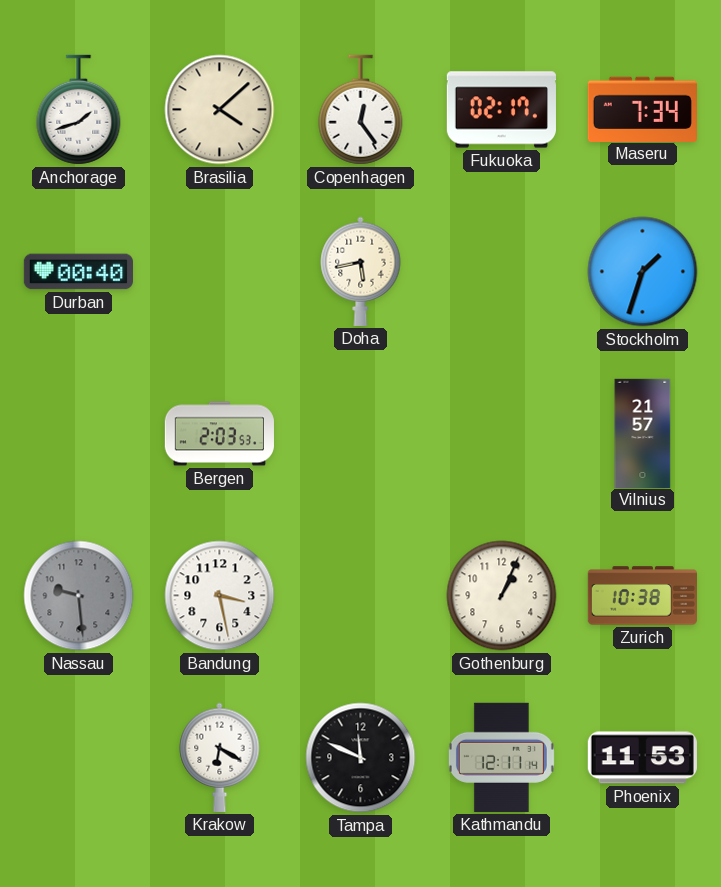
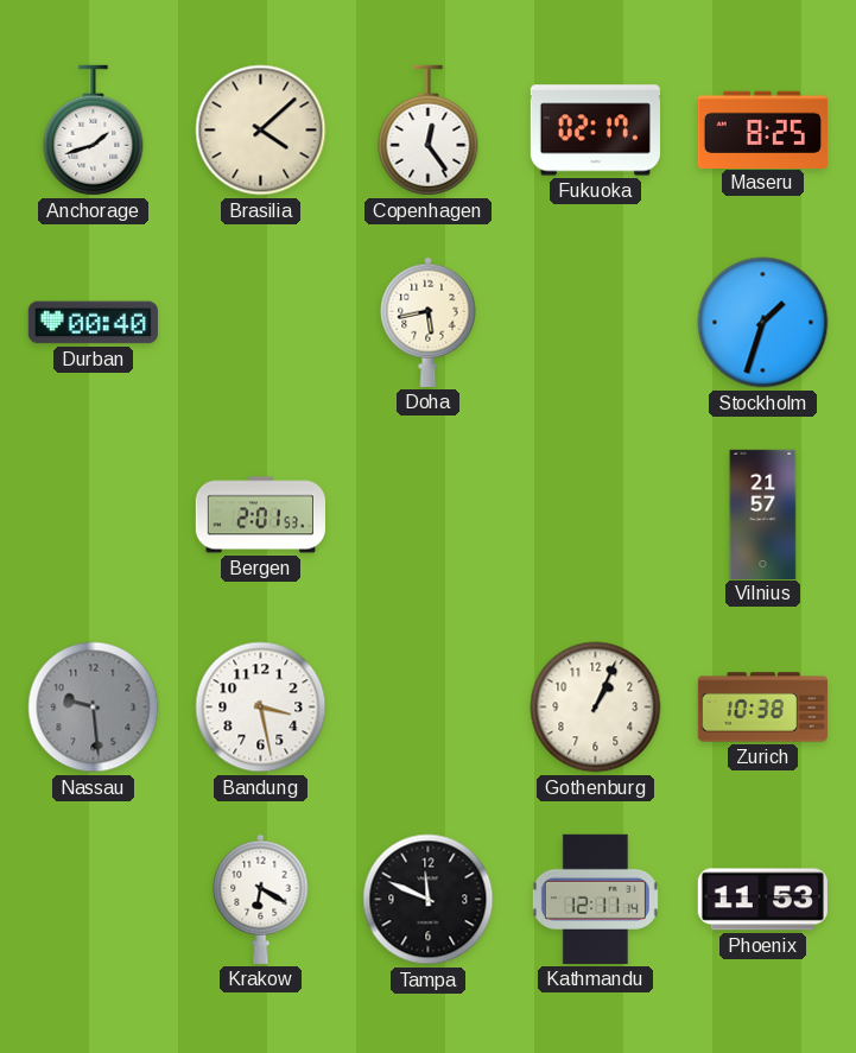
Maseru: 7:34 -> 8:25
Bergen: 2:03 -> 2:01
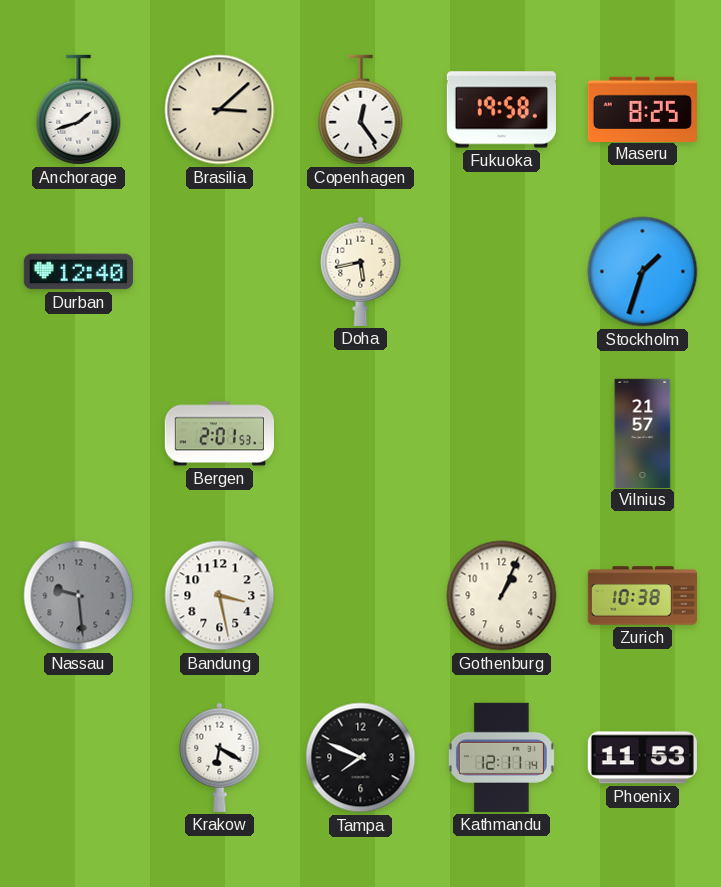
Brasilia: 4:08 -> 3:08
Fukuoka: 02:17 -> 19:58
Durban: 00:40 -> 12:40
Tampa: 11:49 -> 7:49
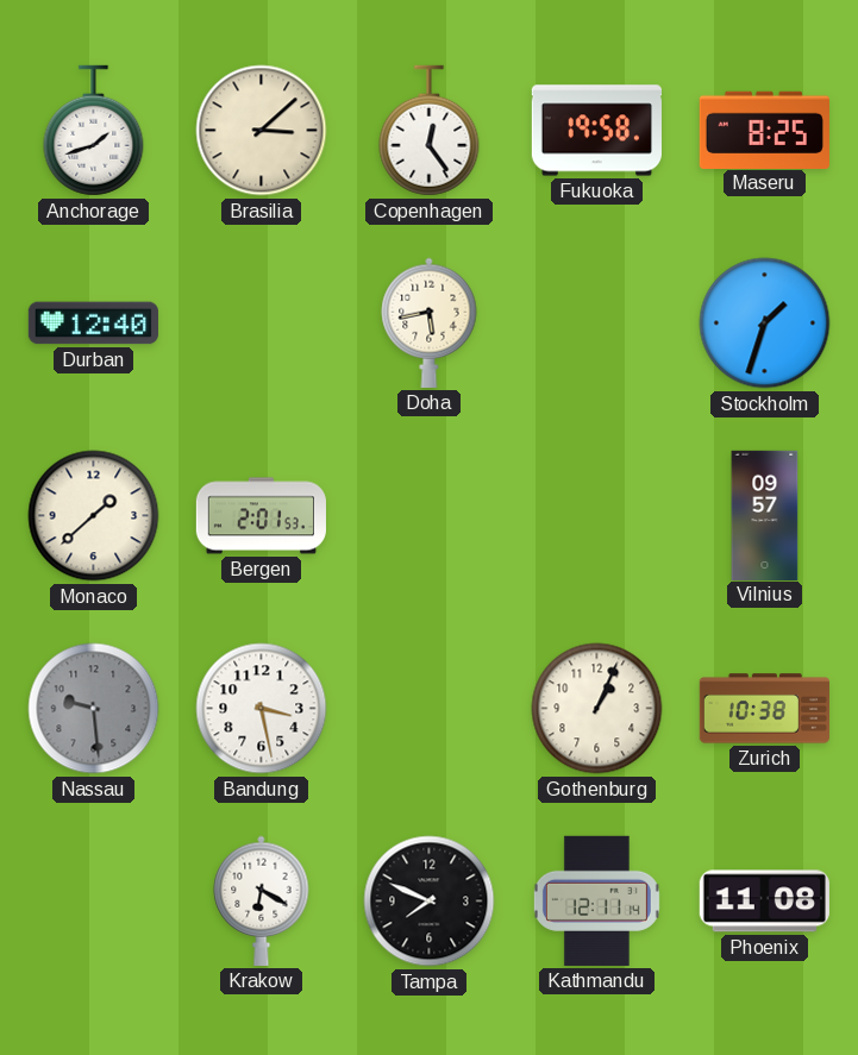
Monaco: none -> 1:38
Vilnius: 21:57 -> 09:57
Phoenix: 11:53 -> 11:08
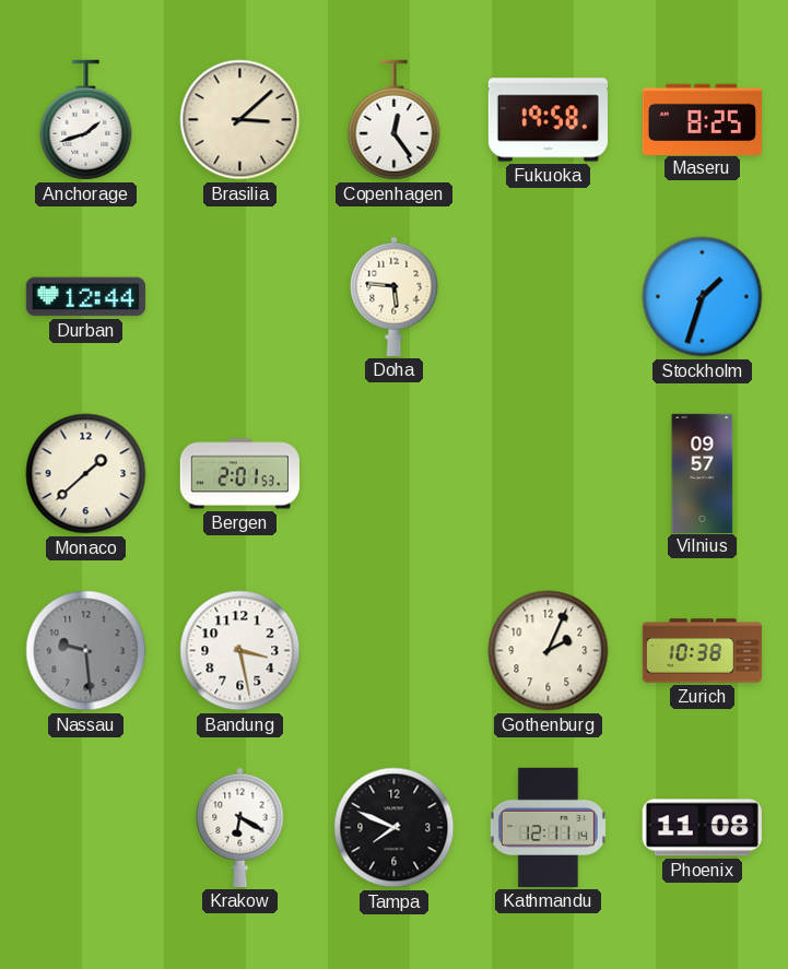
Durban: 12:40 -> 12:44
Doha: 5:43 -> 5:46
Gothenburg: 1:04 -> 2:04
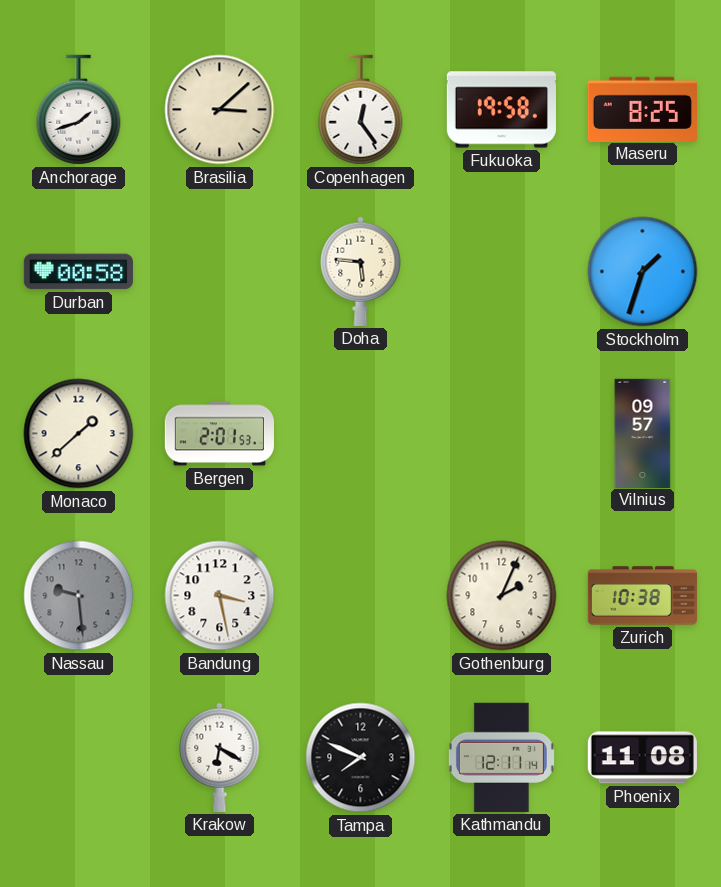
Durban: 12:44 -> 00:58
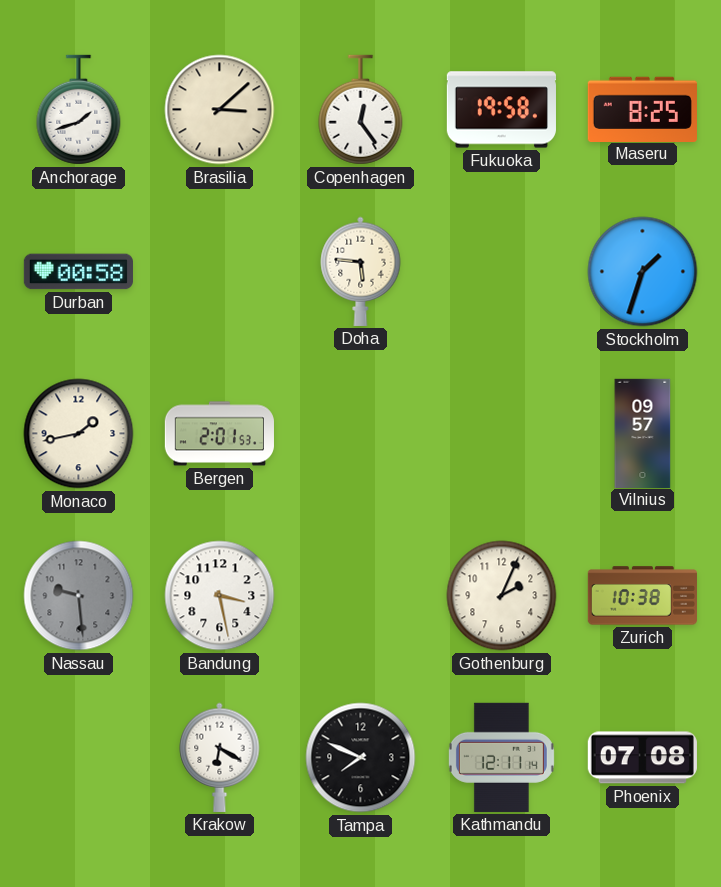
Monaco: 1:38 -> 1:43
Phoenix: 11:08 -> 07:08
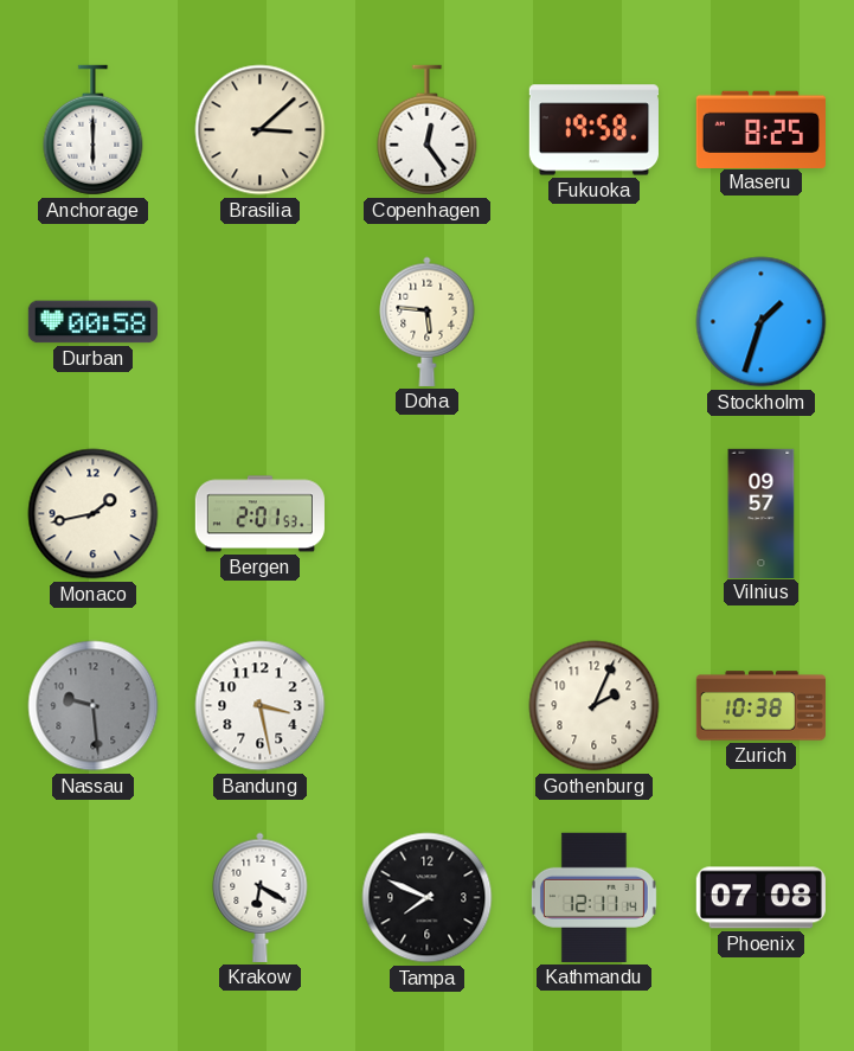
Anchorage: 1:42 -> 6:00
